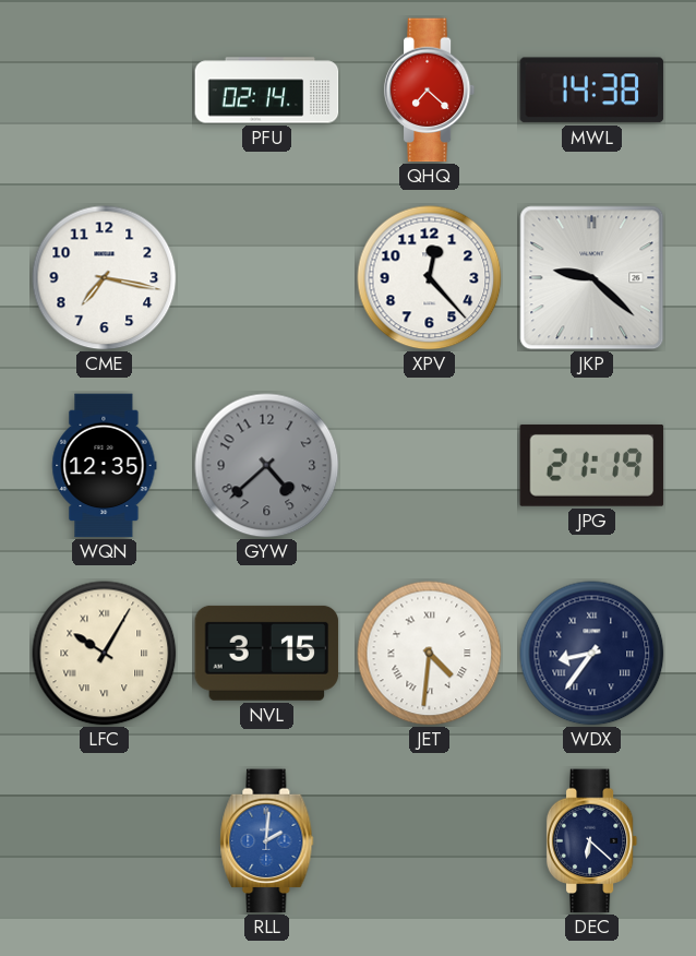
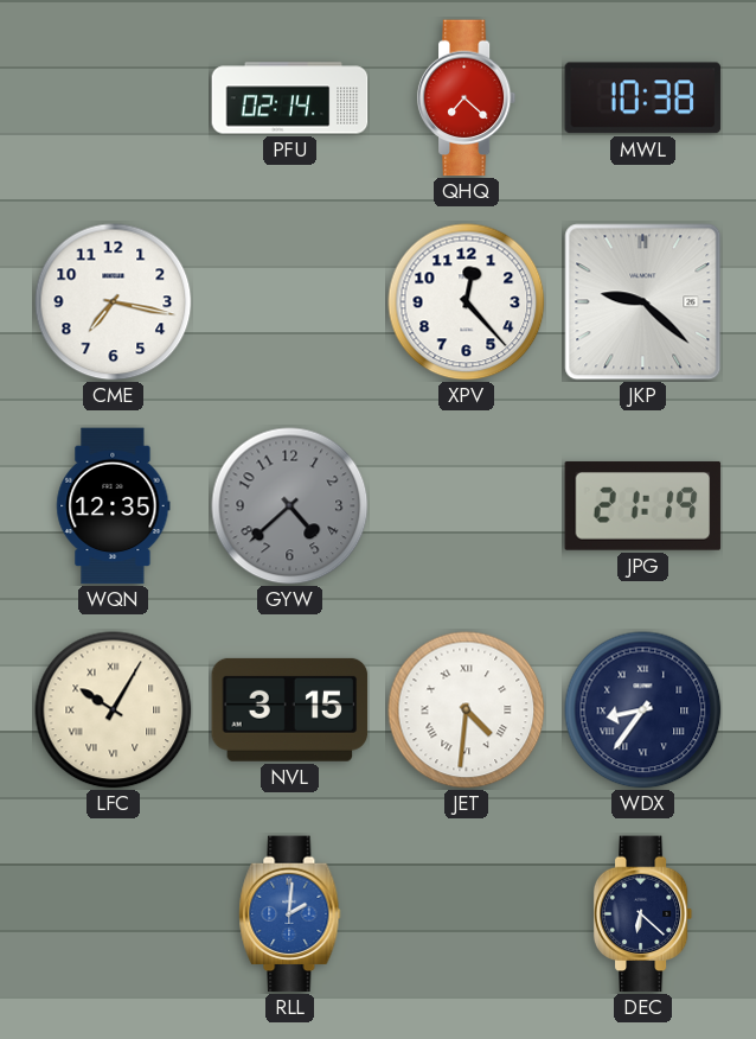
MWL: 14:38 -> 10:38
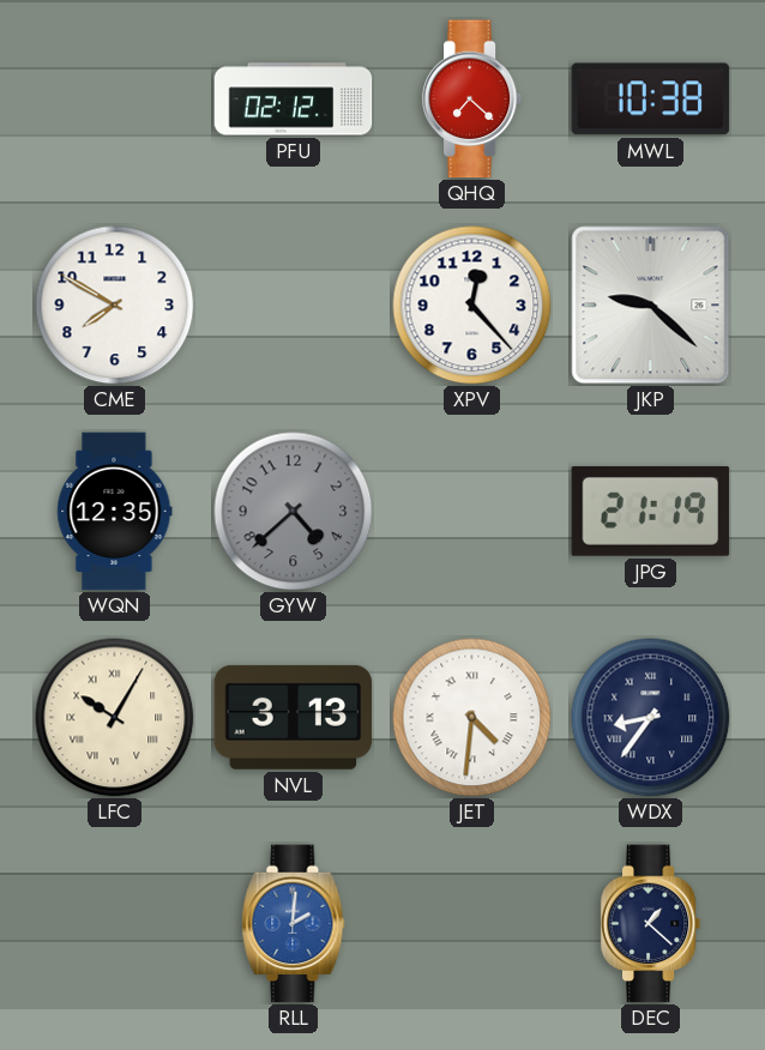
PFU: 02:14 -> 02:12
CME: 7:17 -> 7:50
NVL: 3:15 -> 3:13
DEC: 6:22 -> 1:22
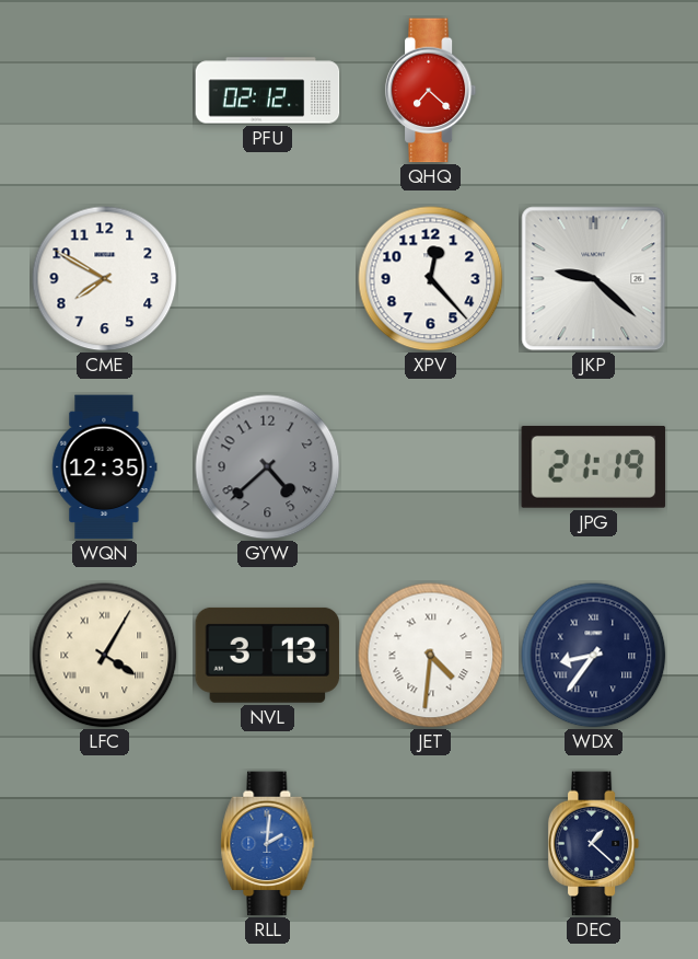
MWL: 10:38 -> none
LFC: 10:05 -> 4:05
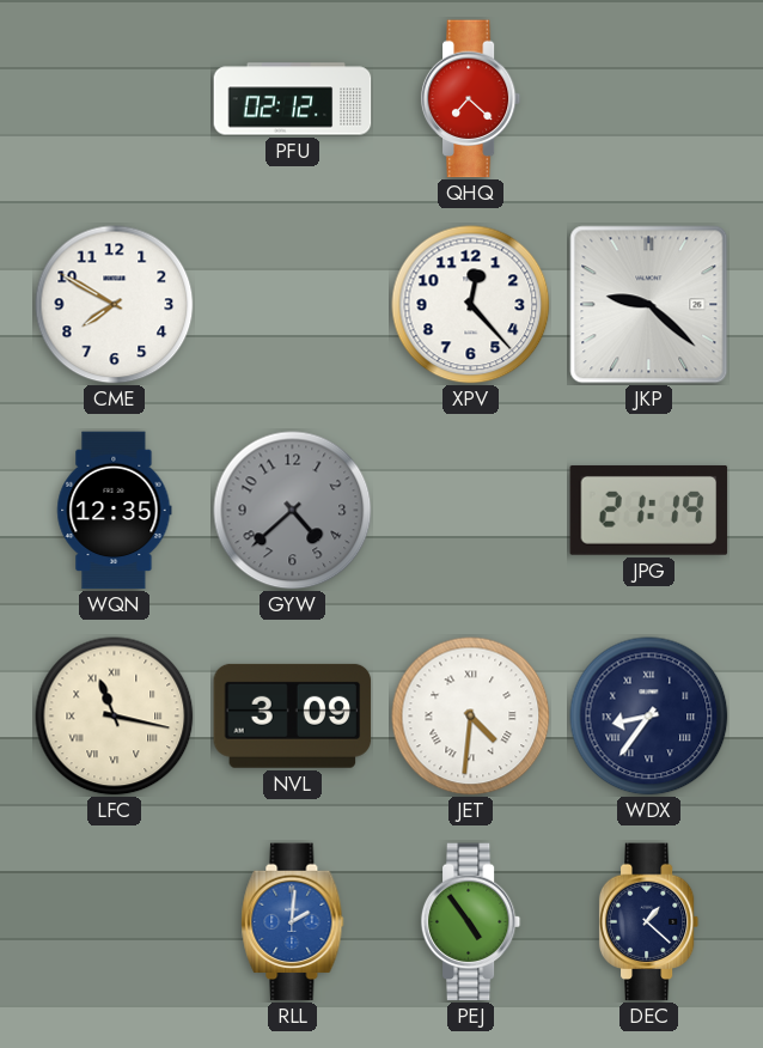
LFC: 4:05 -> 11:17
NVL: 3:13 -> 3:09
PEJ: none -> 4:54
